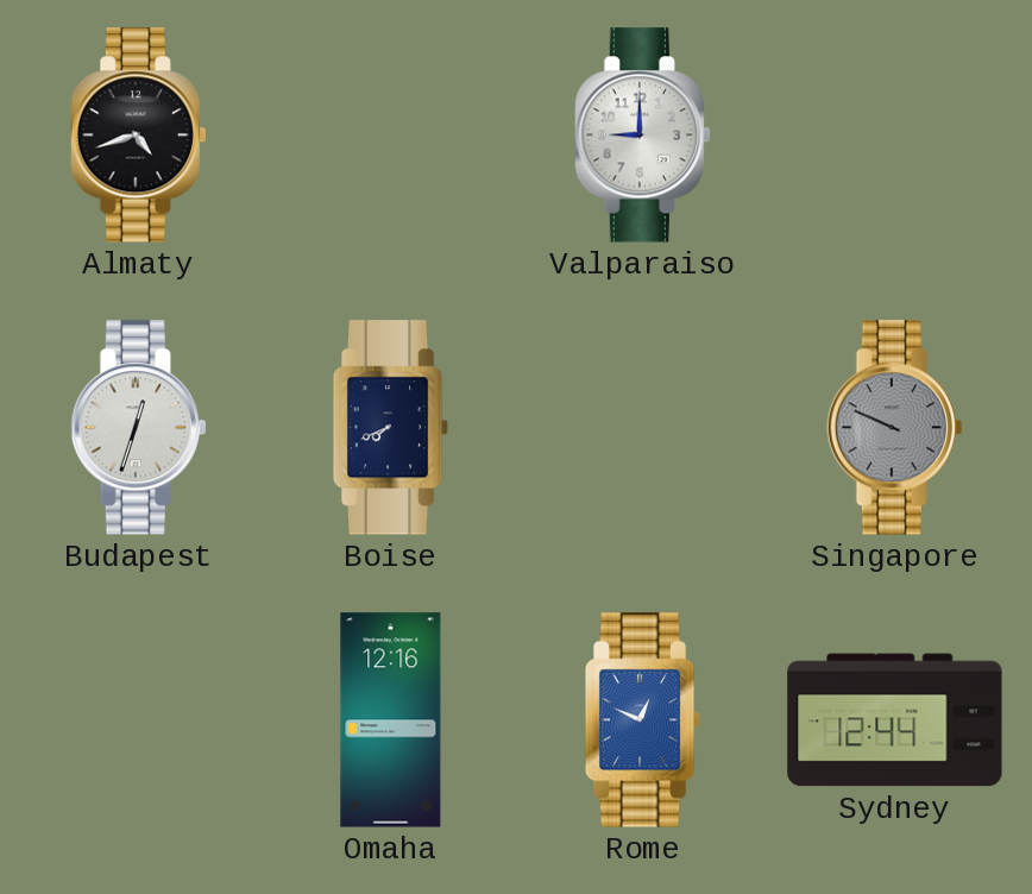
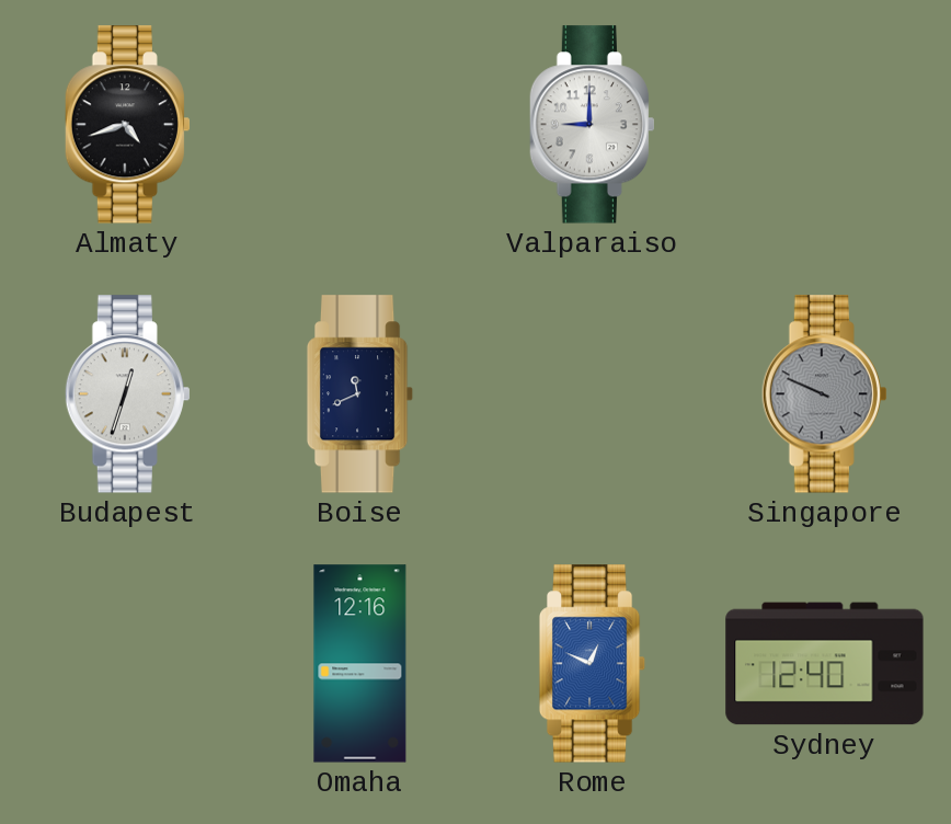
Boise: 7:41 -> 11:41
Sydney: 12:44 -> 12:40
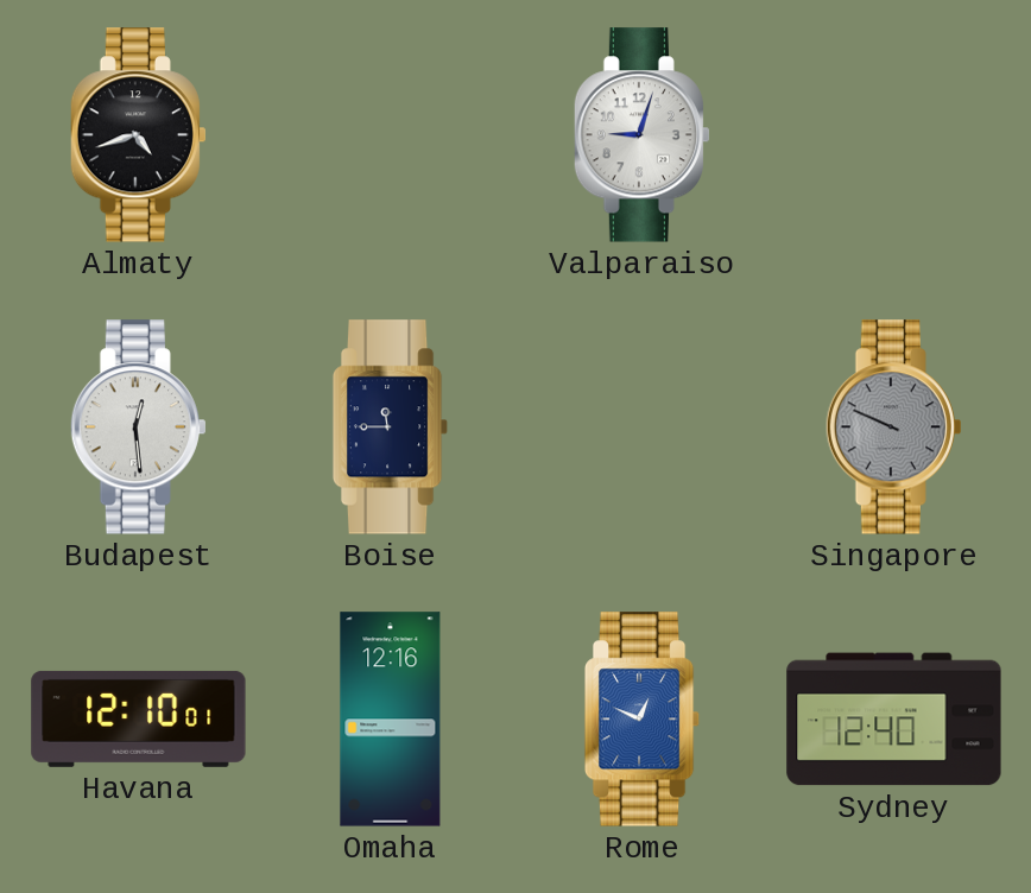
Valparaiso: 9:00 -> 9:03
Budapest: 12:33 -> 12:29
Boise: 11:41 -> 11:45
Havana: none -> 12:10
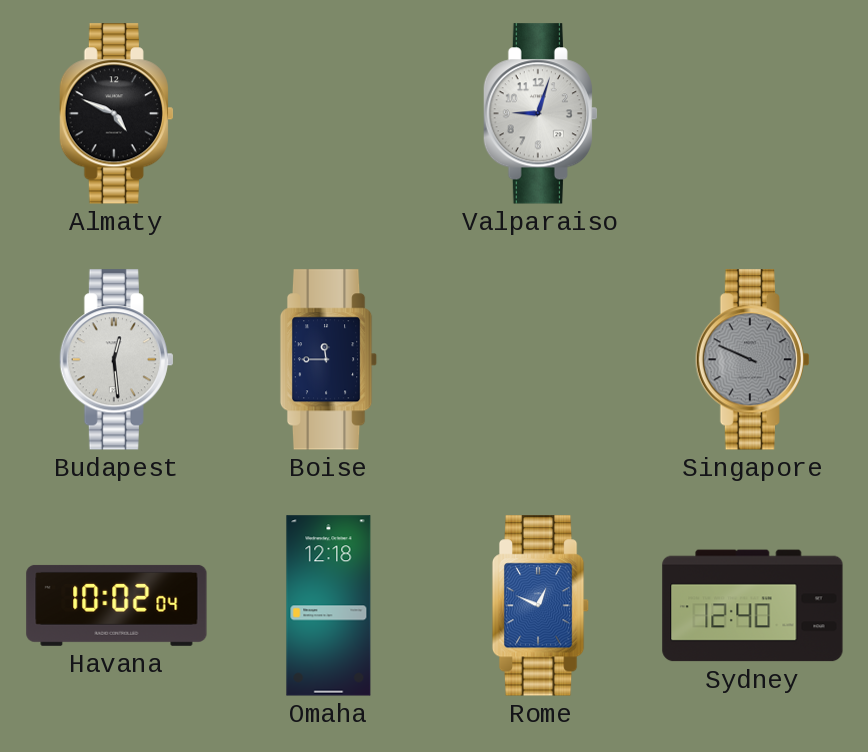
Almaty: 4:42 -> 4:49
Havana: 12:10 -> 10:02
Omaha: 12:16 -> 12:18
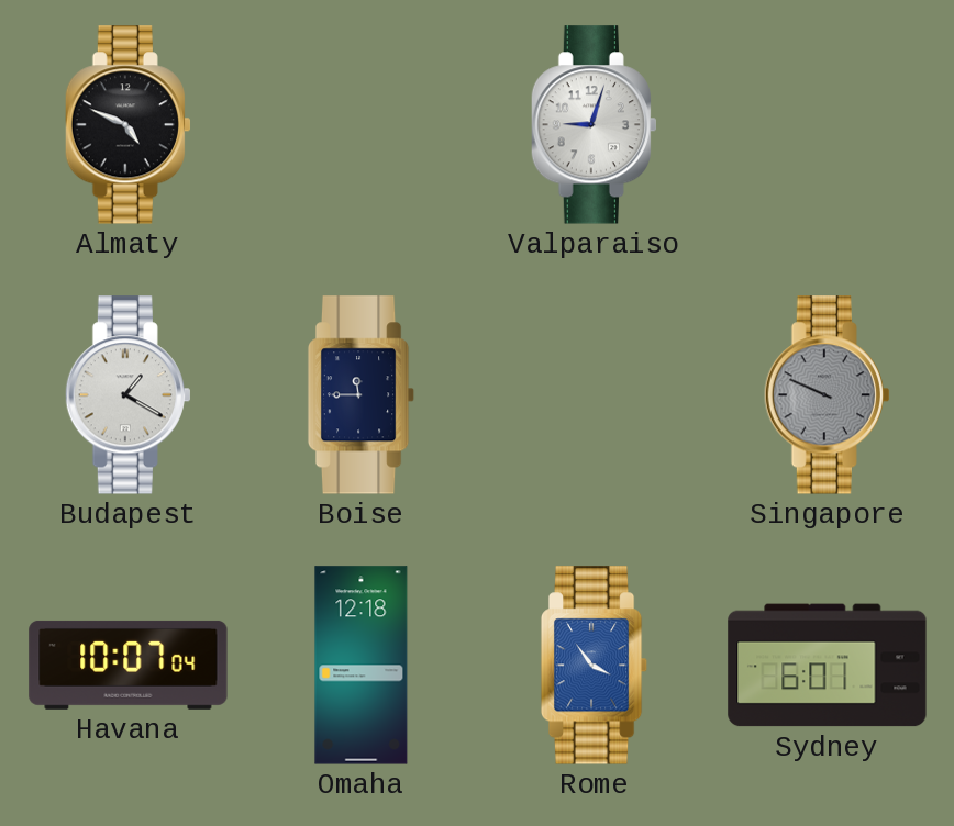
Budapest: 12:29 -> 1:20
Havana: 10:02 -> 10:07
Rome: 12:49 -> 3:54
Sydney: 12:40 -> 6:01
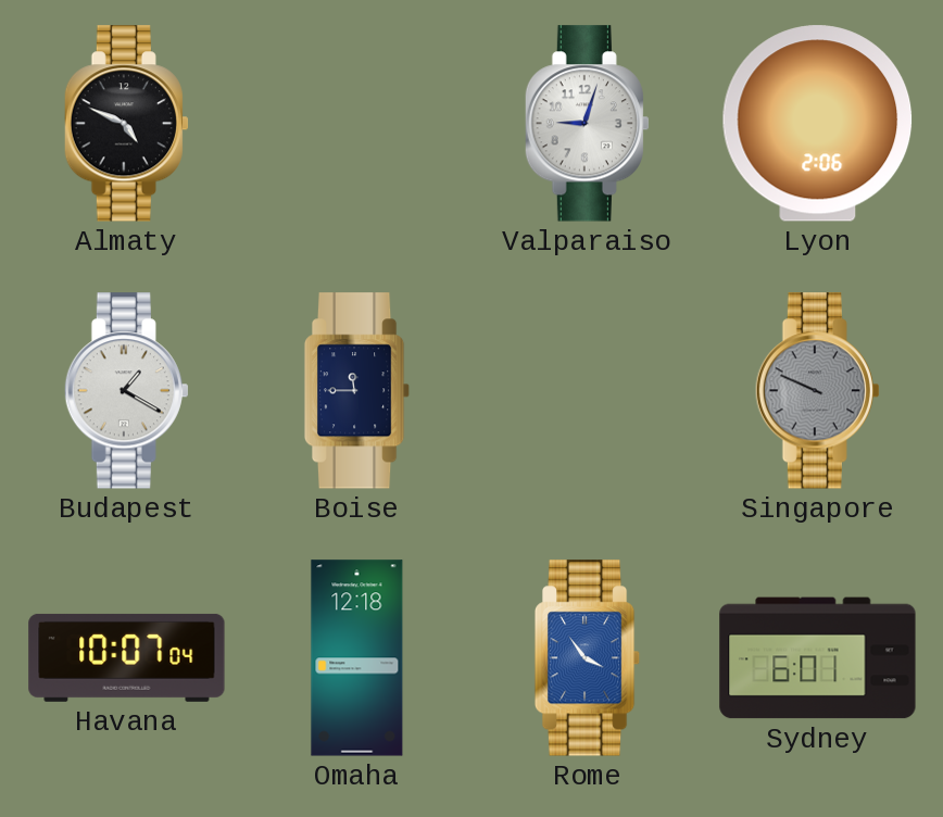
Lyon: none -> 2:06
